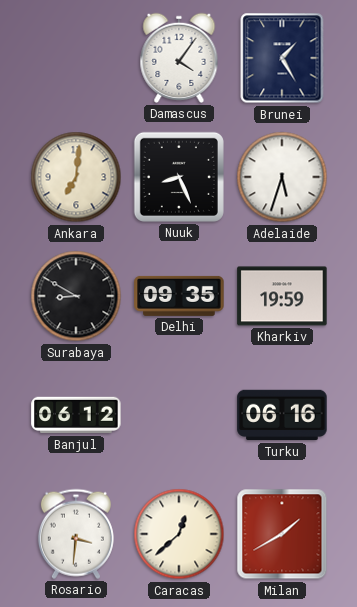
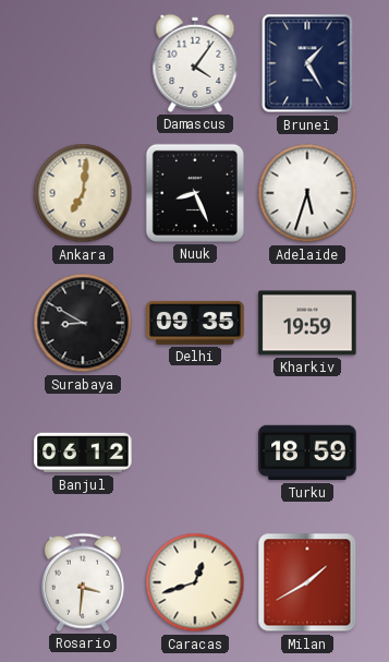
Turku: 06:16 -> 18:59
Caracas: 12:38 -> 12:42
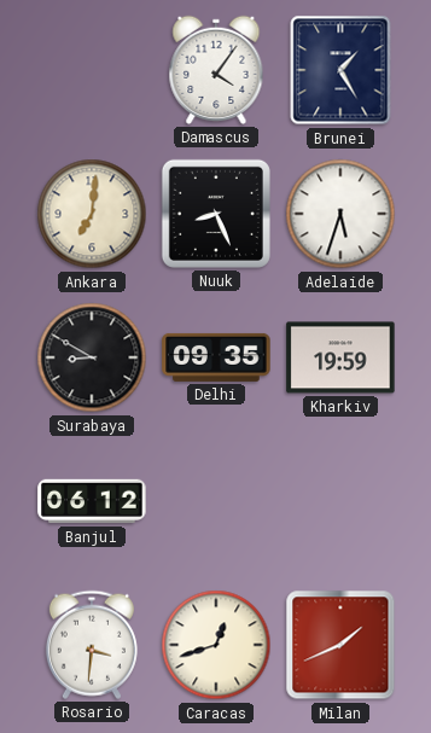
Turku: 18:59 -> none
Milan: 1:40 -> 1:41
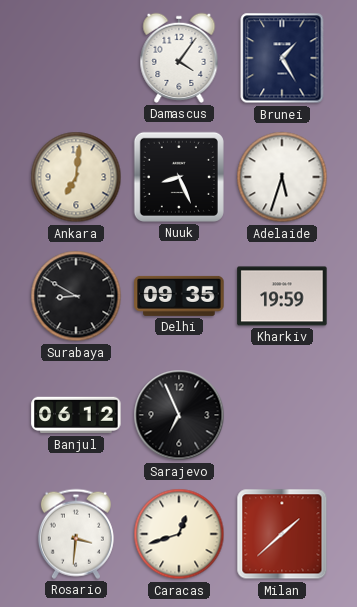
Sarajevo: none -> 6:56
Milan: 1:41 -> 1:38
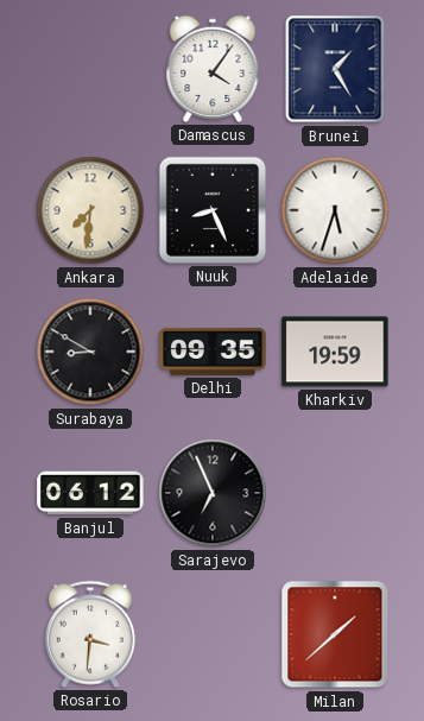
Ankara: 7:01 -> 7:31
Caracas: 12:42 -> none
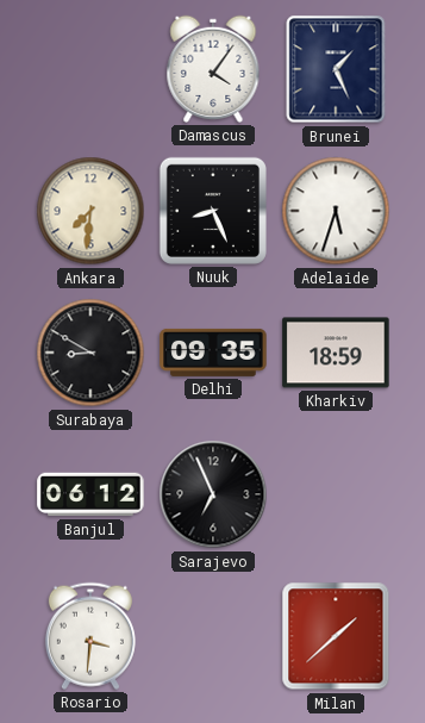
Brunei: 1:25 -> 1:26
Kharkiv: 19:59 -> 18:59
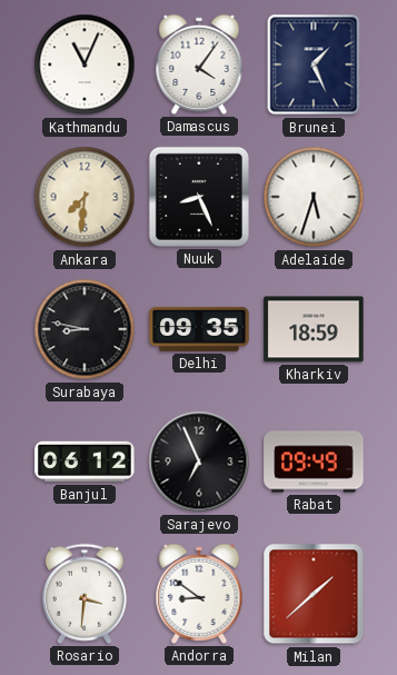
Kathmandu: none -> 11:04
Surabaya: 8:50 -> 8:47
Rabat: none -> 09:49
Andorra: none -> 8:51
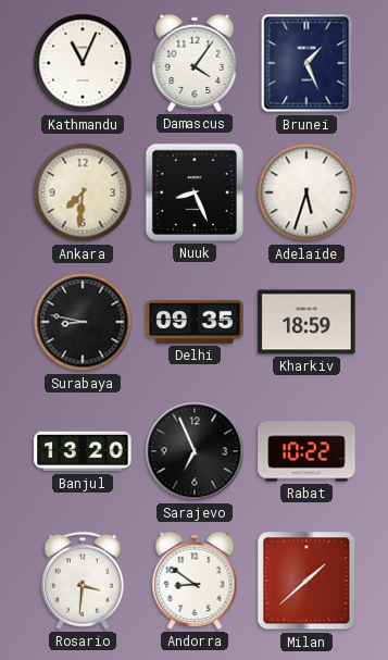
Banjul: 06:12 -> 13:20
Rabat: 09:49 -> 10:22
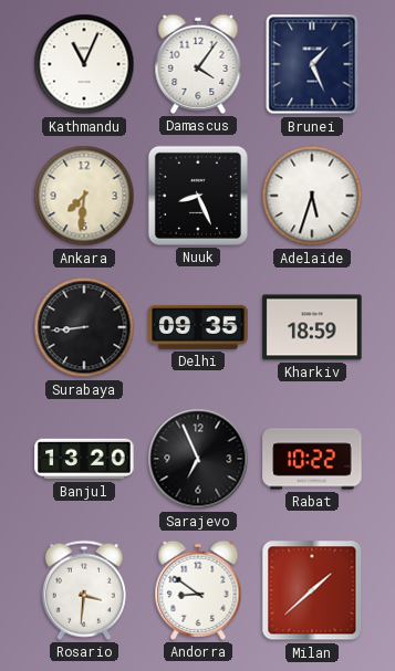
Surabaya: 8:47 -> 8:44
